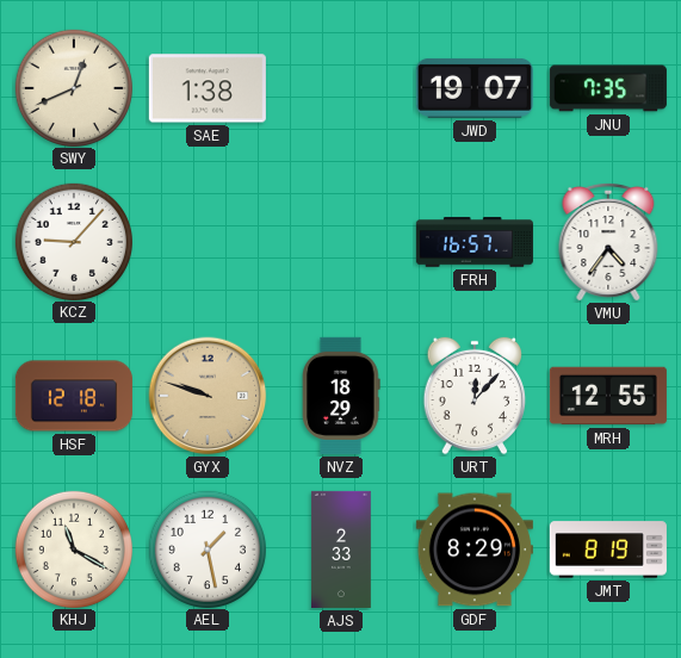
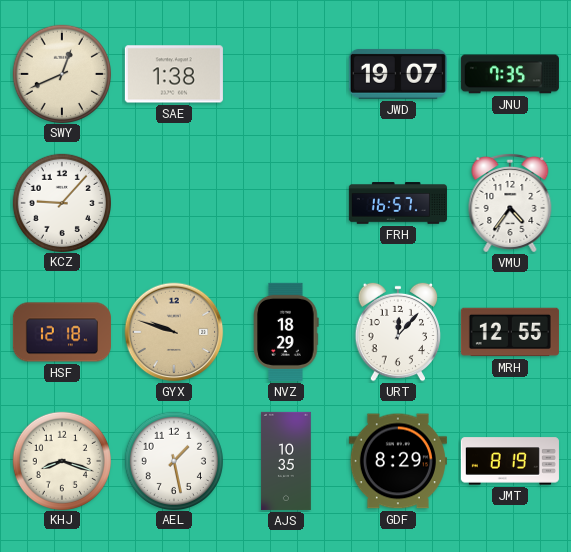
KHJ: 11:20 -> 8:18
AJS: 2:33 -> 10:35
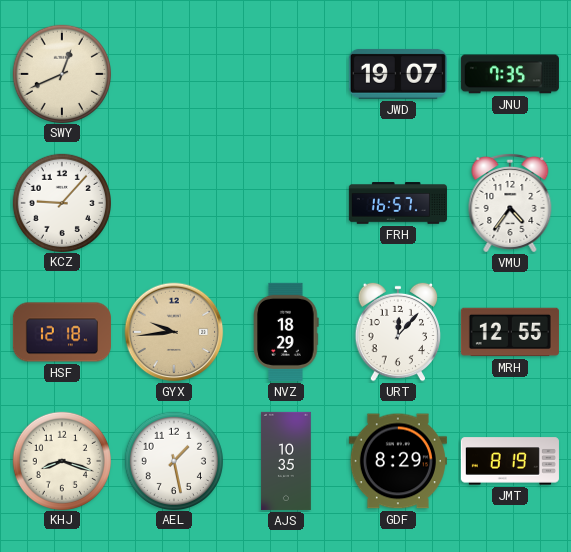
SAE: 1:38 -> none
GYX: 9:48 -> 9:44
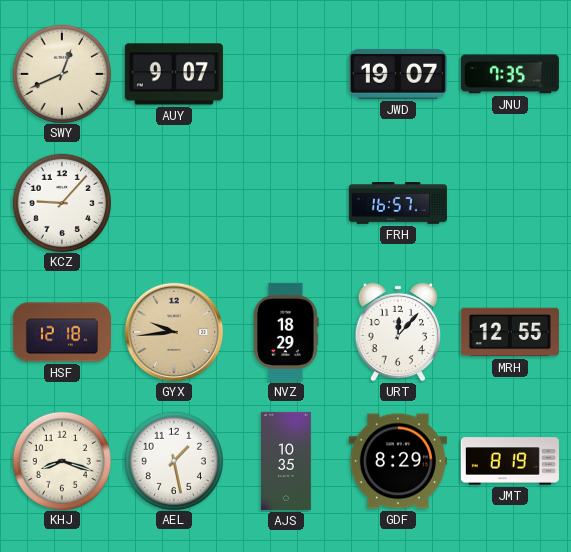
AUY: none -> 9:07
VMU: 4:36 -> none
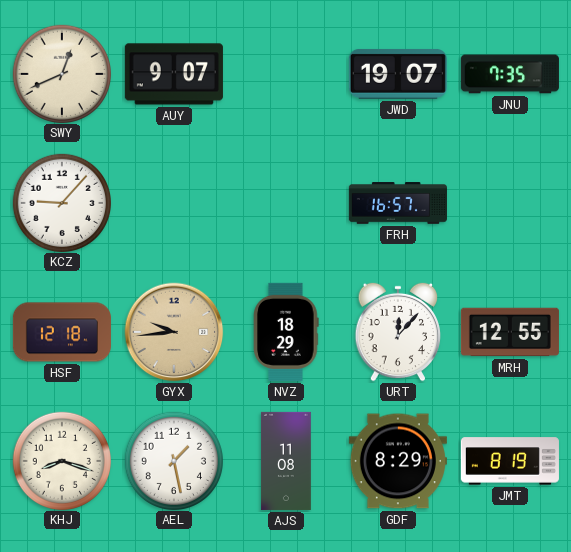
AJS: 10:35 -> 11:08
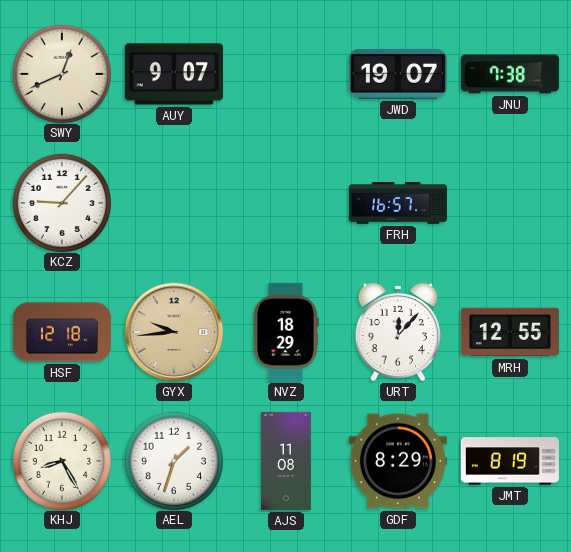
JNU: 7:35 -> 7:38
KHJ: 8:18 -> 8:25
AEL: 1:28 -> 1:33
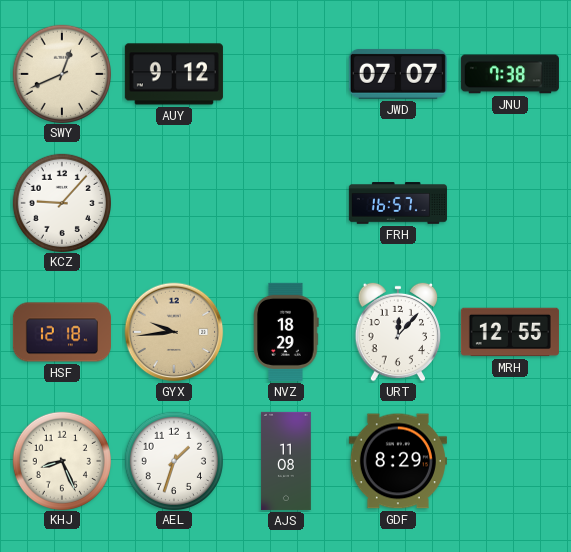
AUY: 9:07 -> 9:12
JWD: 19:07 -> 07:07
KHJ: 8:25 -> 8:26
JMT: 8:19 -> none
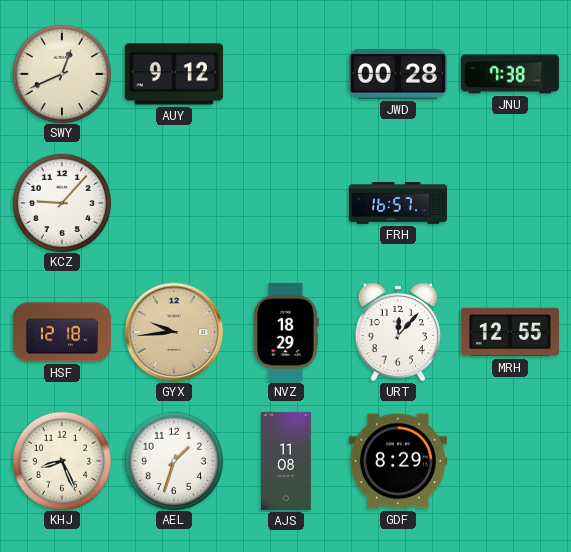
JWD: 07:07 -> 00:28
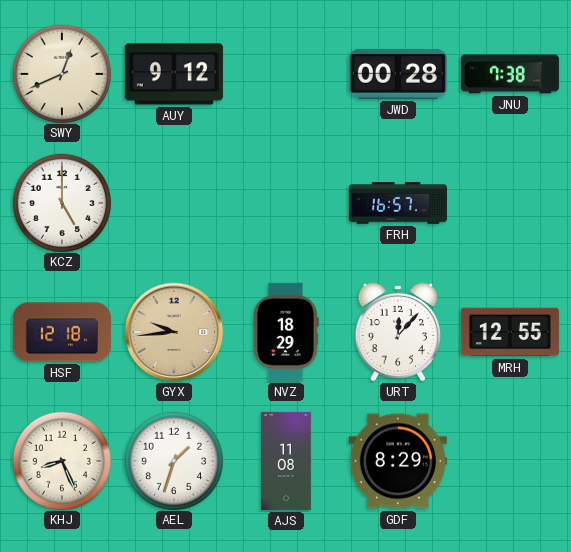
KCZ: 9:07 -> 5:00
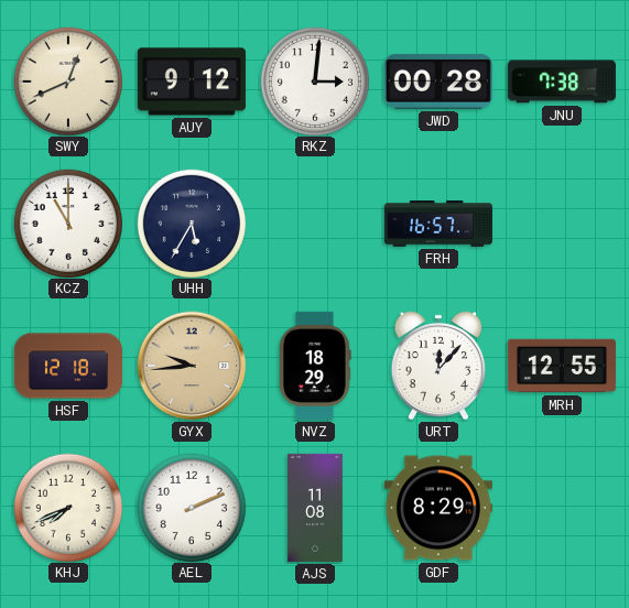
RKZ: none -> 3:01
KCZ: 5:00 -> 11:00
UHH: none -> 5:35
KHJ: 8:26 -> 7:41
AEL: 1:33 -> 2:11
